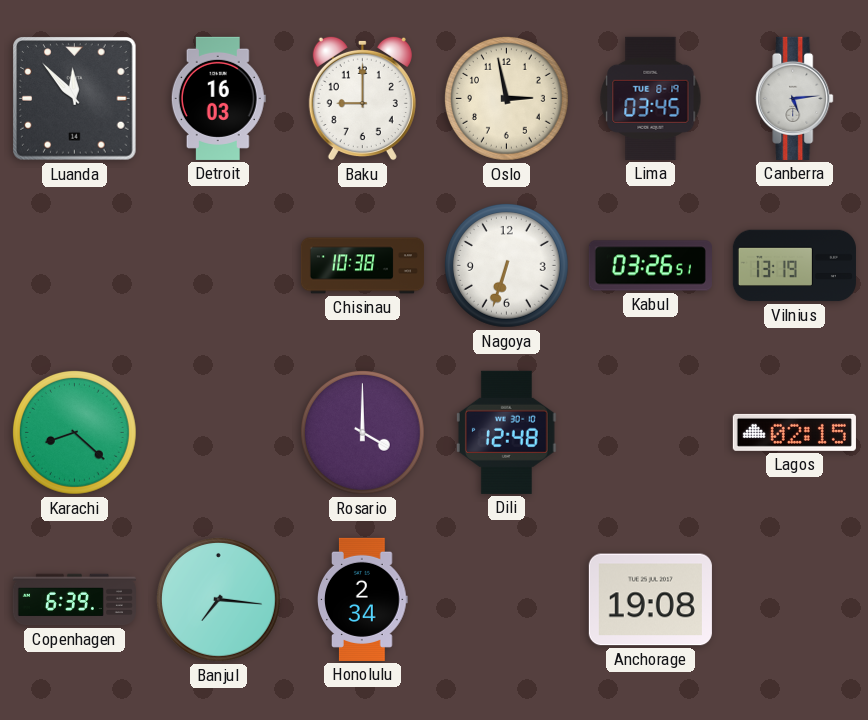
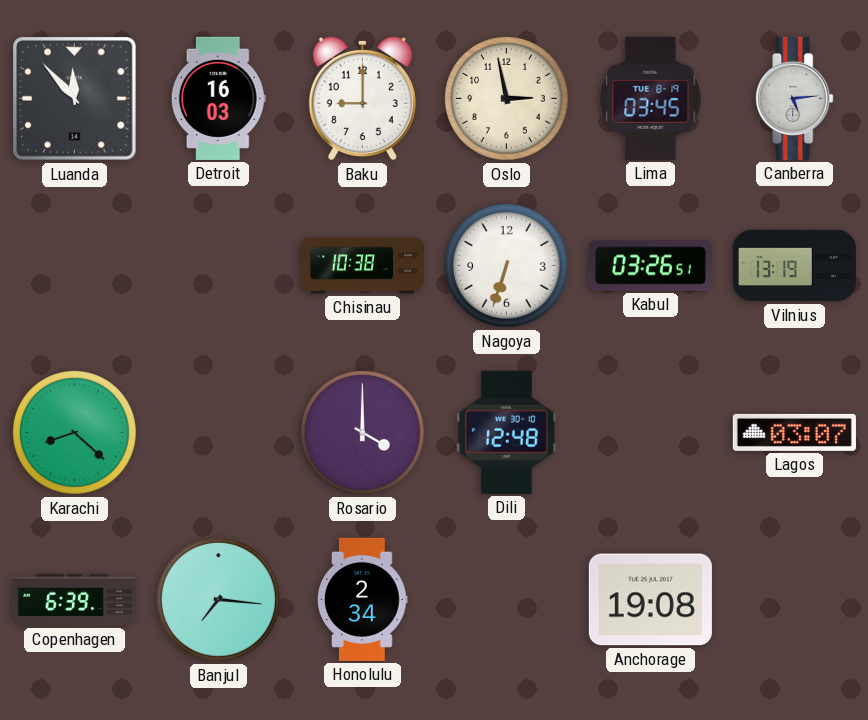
Lagos: 02:15 -> 03:07
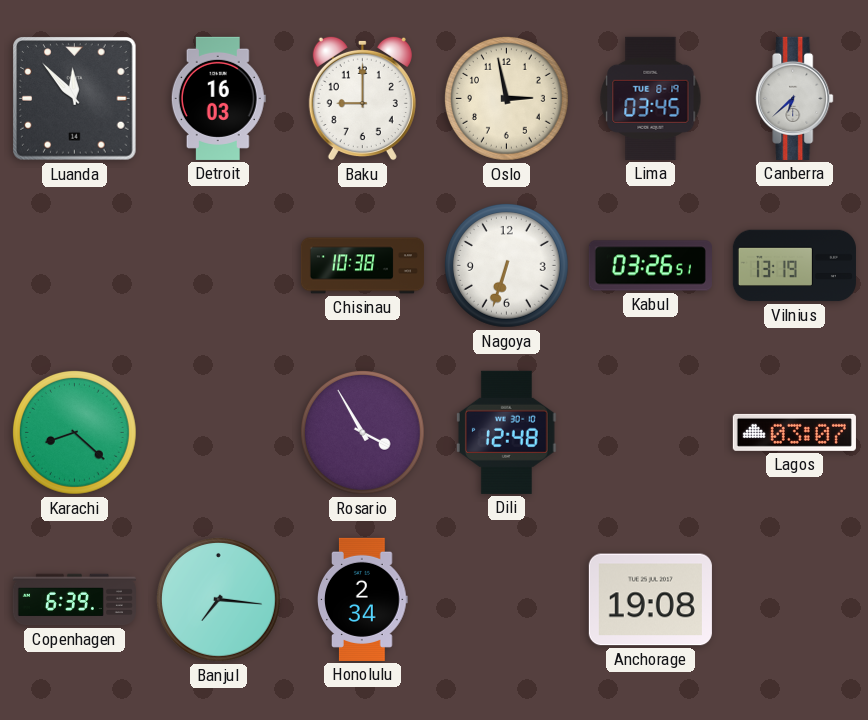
Canberra: 5:14 -> 6:38
Rosario: 4:00 -> 3:55
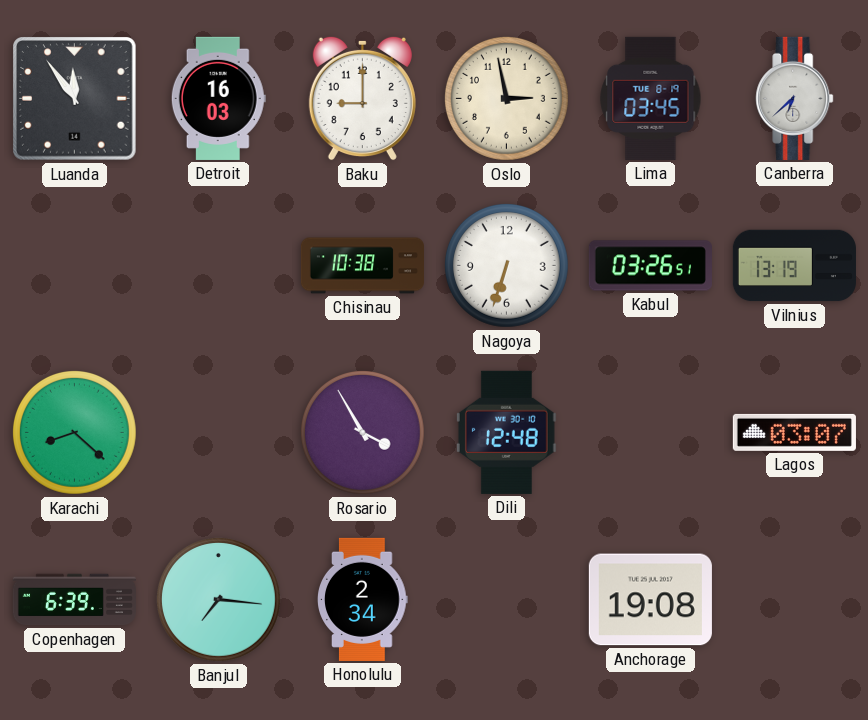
Luanda: 11:53 -> 11:54
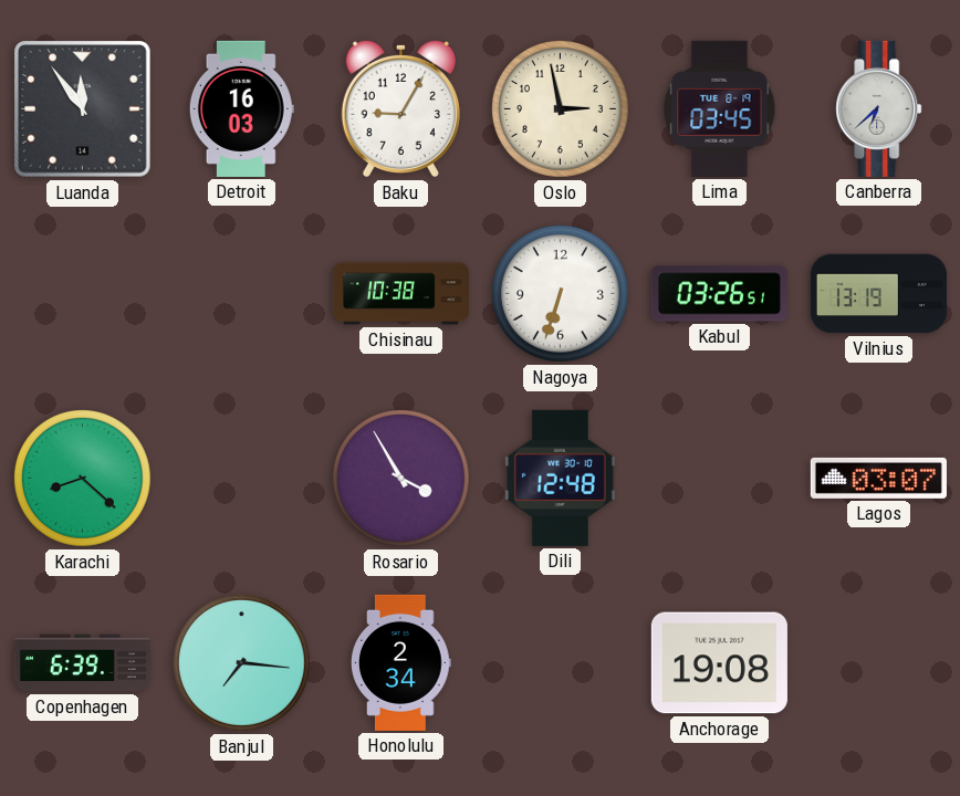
Baku: 9:00 -> 9:05
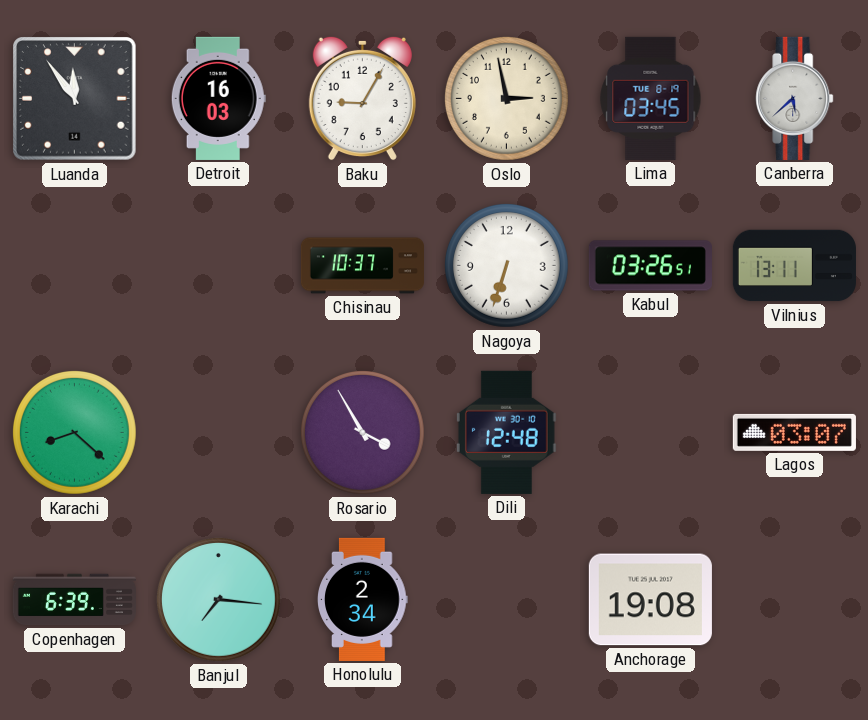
Canberra: 6:38 -> 5:38
Chisinau: 10:38 -> 10:37
Vilnius: 13:19 -> 13:11
